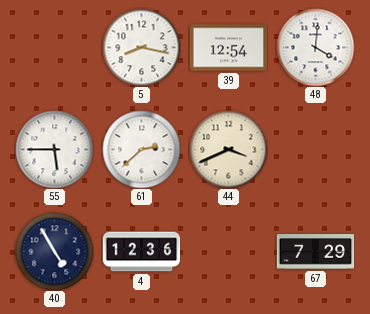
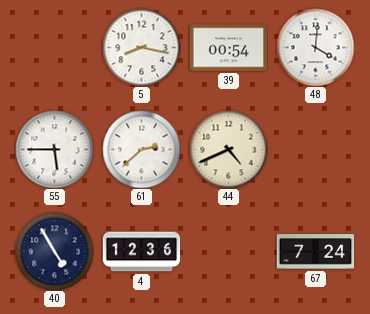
39: 12:54 -> 00:54
44: 3:41 -> 4:41
67: 7:29 -> 7:24
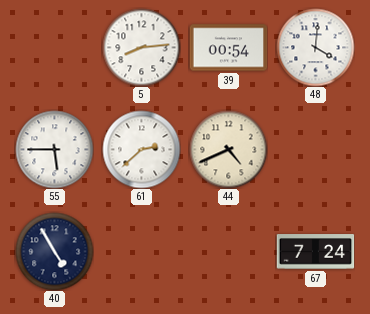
5: 8:17 -> 8:14
4: 12:36 -> none
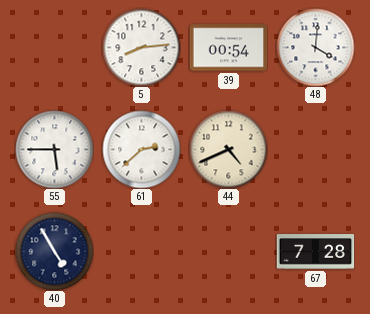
67: 7:24 -> 7:28
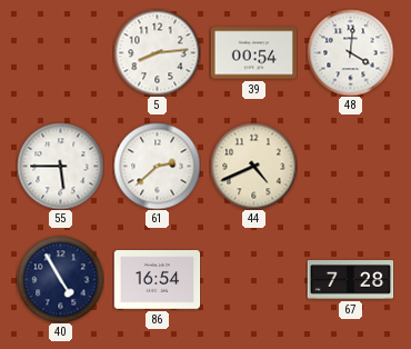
86: none -> 16:54
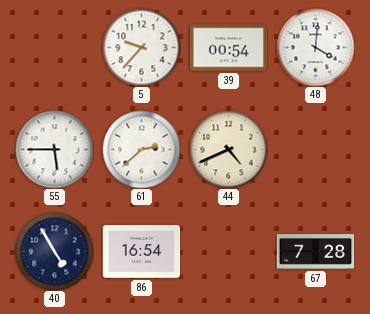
5: 8:14 -> 9:37
